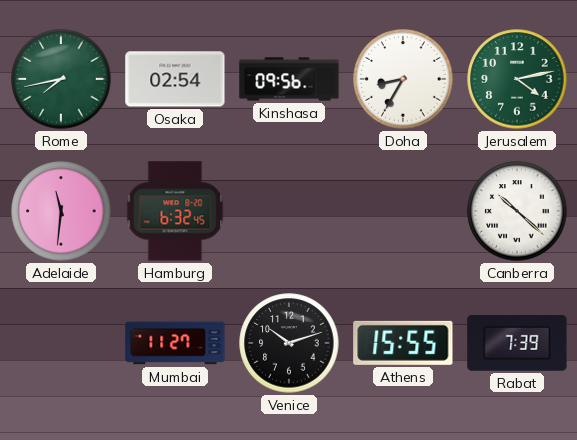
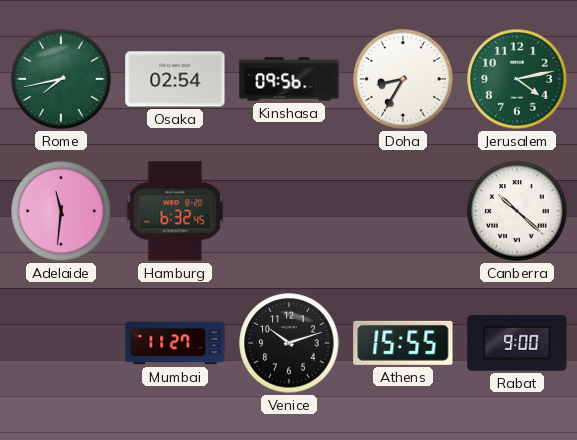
Rabat: 7:39 -> 9:00
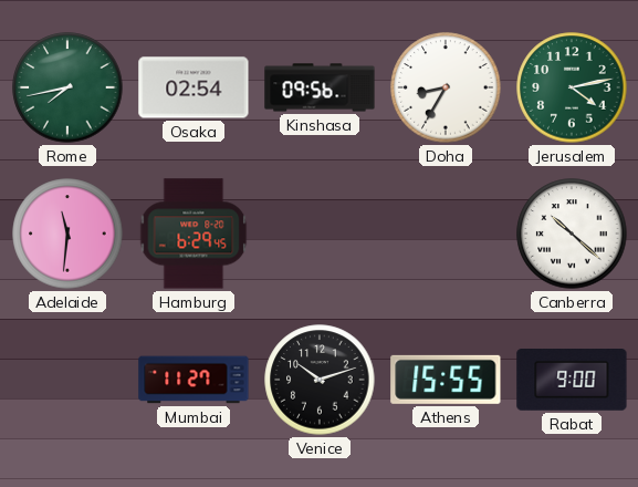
Hamburg: 6:32 -> 6:29
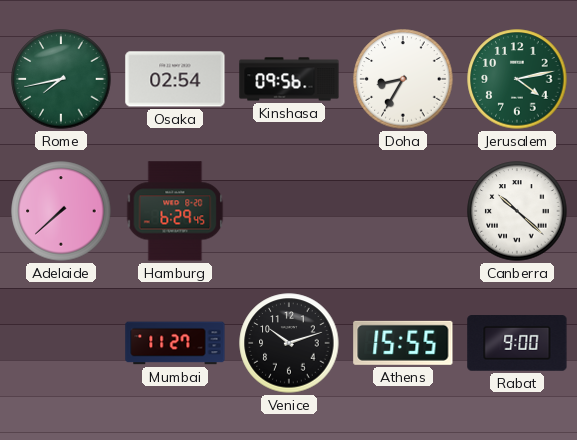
Adelaide: 11:31 -> 7:38
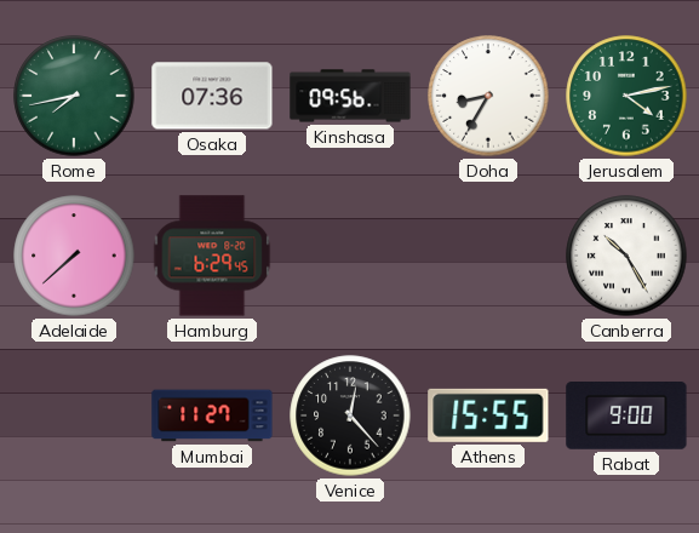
Osaka: 02:54 -> 07:36
Canberra: 10:22 -> 10:25
Venice: 10:12 -> 12:23
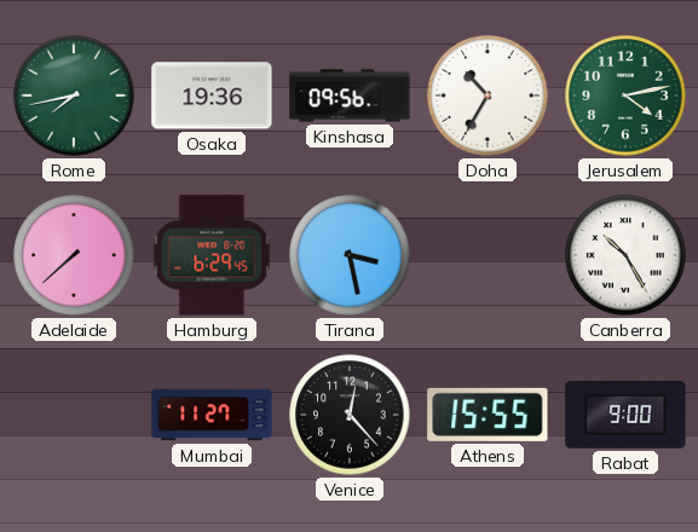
Osaka: 07:36 -> 19:36
Doha: 8:35 -> 10:35
Tirana: none -> 3:28
